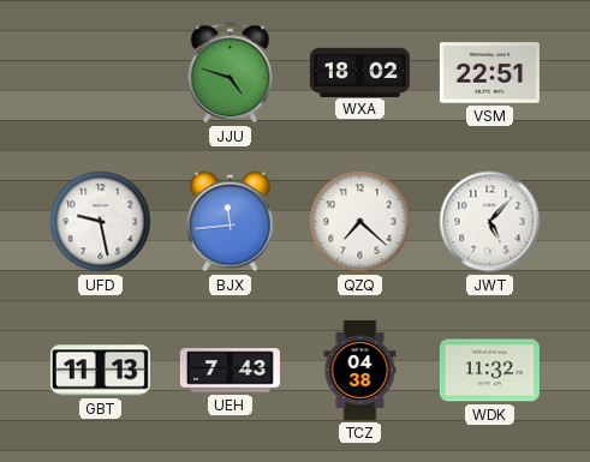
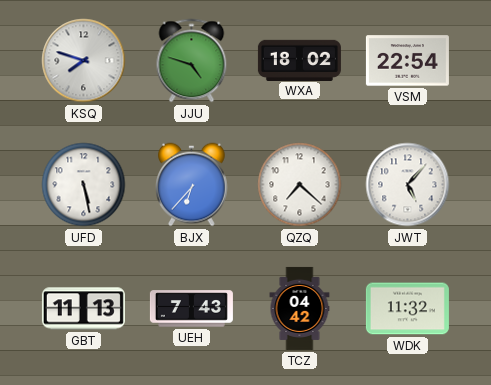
KSQ: none -> 7:48
VSM: 22:51 -> 22:54
UFD: 9:28 -> 5:28
BJX: 11:44 -> 6:37
TCZ: 04:38 -> 04:42
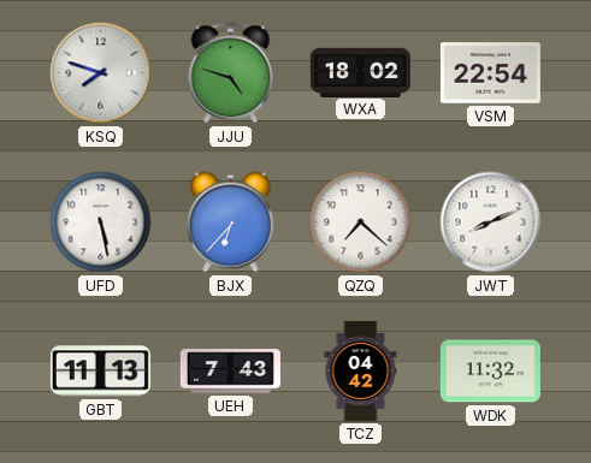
JWT: 5:07 -> 8:11
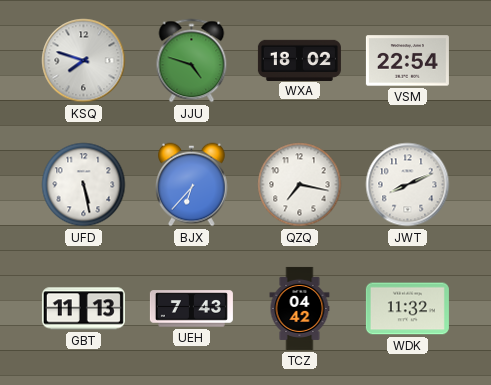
QZQ: 7:22 -> 7:17
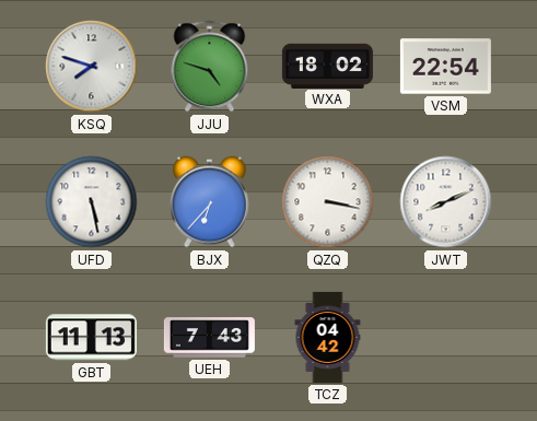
QZQ: 7:17 -> 3:17
WDK: 11:32 -> none
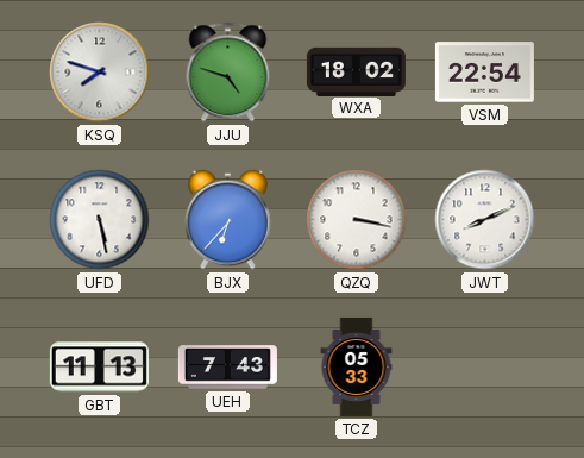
TCZ: 04:42 -> 05:33
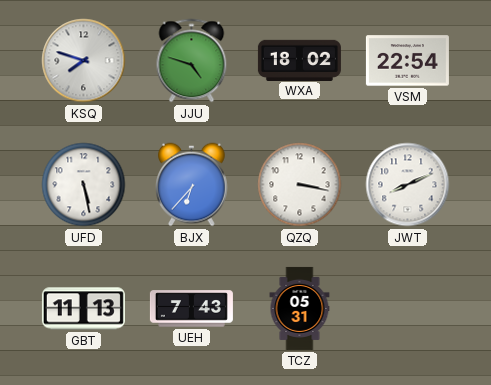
TCZ: 05:33 -> 05:31
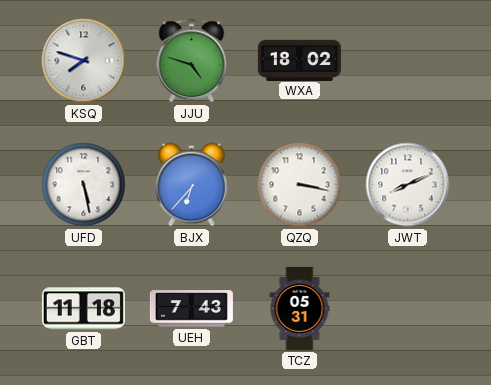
VSM: 22:54 -> none
GBT: 11:13 -> 11:18
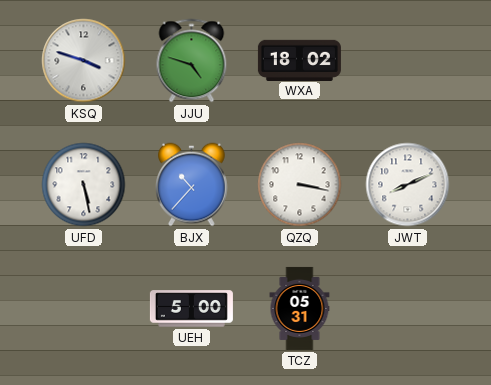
KSQ: 7:48 -> 3:48
BJX: 6:37 -> 10:37
GBT: 11:18 -> none
UEH: 7:43 -> 5:00
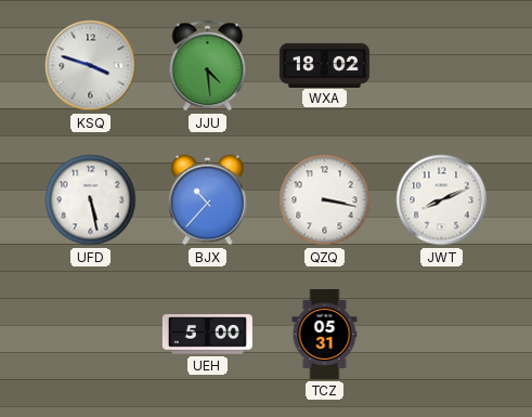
JJU: 4:48 -> 4:29
